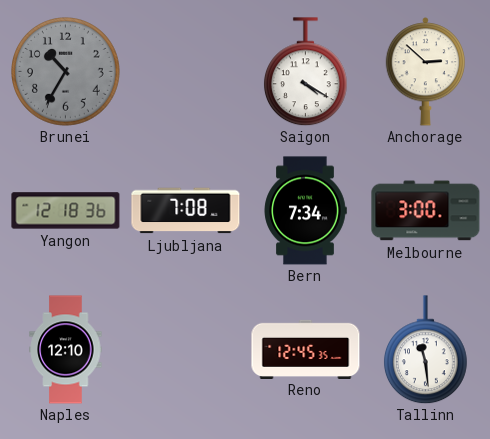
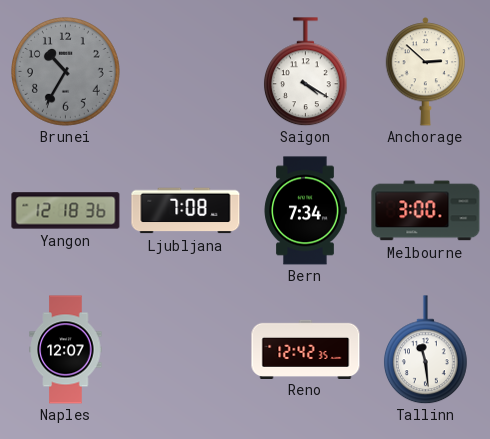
Naples: 12:10 -> 12:07
Reno: 12:45 -> 12:42
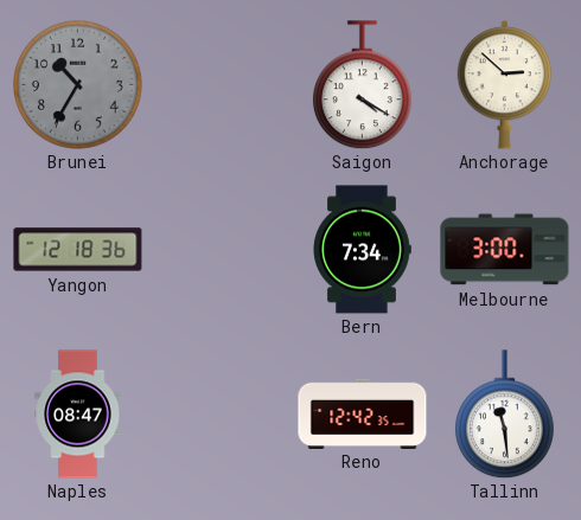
Ljubljana: 7:08 -> none
Naples: 12:07 -> 08:47
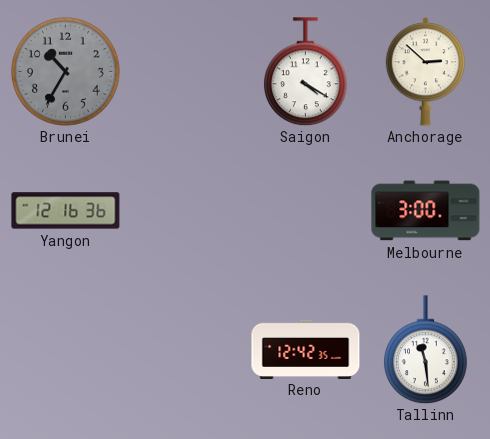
Yangon: 12:18 -> 12:16
Bern: 7:34 -> none
Naples: 08:47 -> none
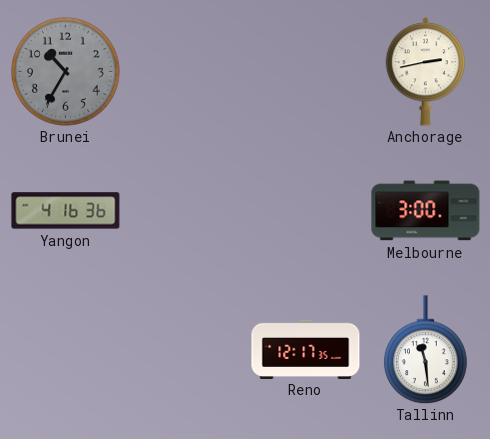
Saigon: 4:20 -> none
Anchorage: 2:52 -> 2:43
Yangon: 12:16 -> 4:16
Reno: 12:42 -> 12:17
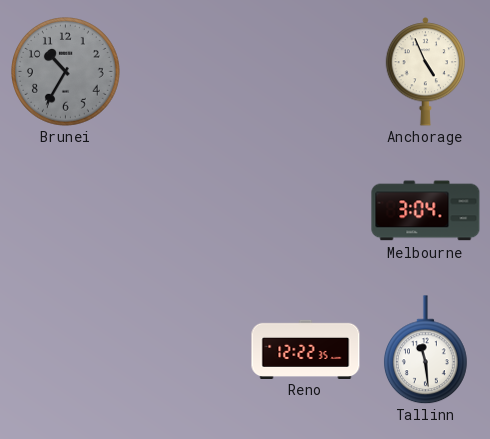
Anchorage: 2:43 -> 4:56
Yangon: 4:16 -> none
Melbourne: 3:00 -> 3:04
Reno: 12:17 -> 12:22
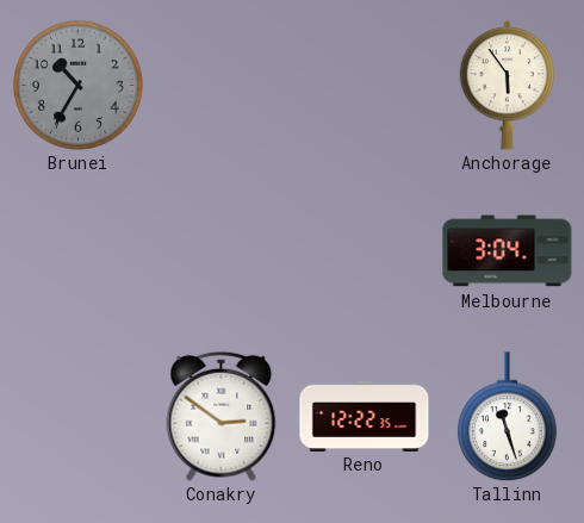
Anchorage: 4:56 -> 5:54
Conakry: none -> 2:51
Tallinn: 11:29 -> 11:27
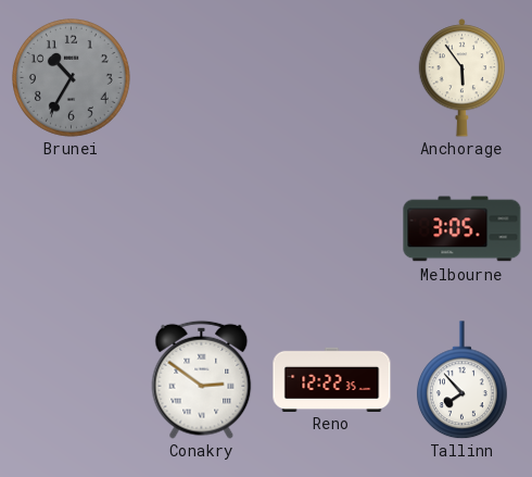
Melbourne: 3:04 -> 3:05
Tallinn: 11:27 -> 7:53
